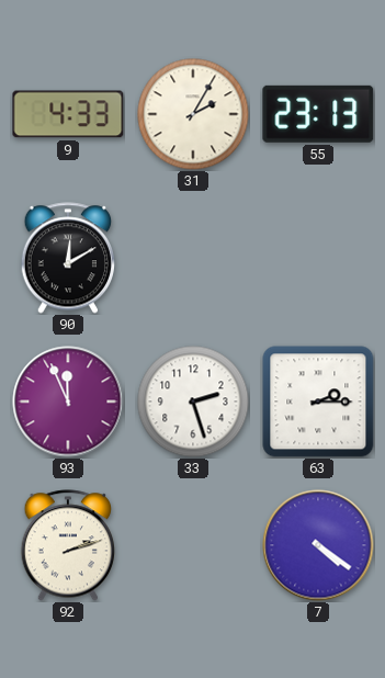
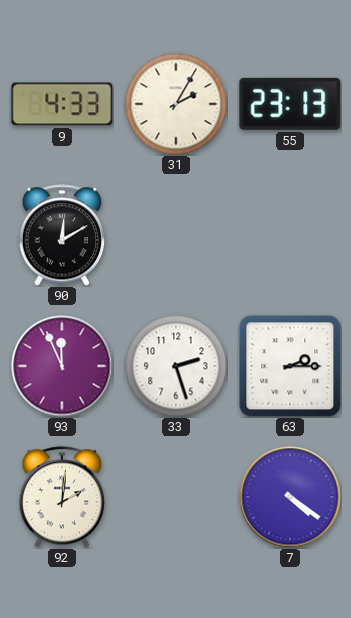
92: 2:12 -> 2:01
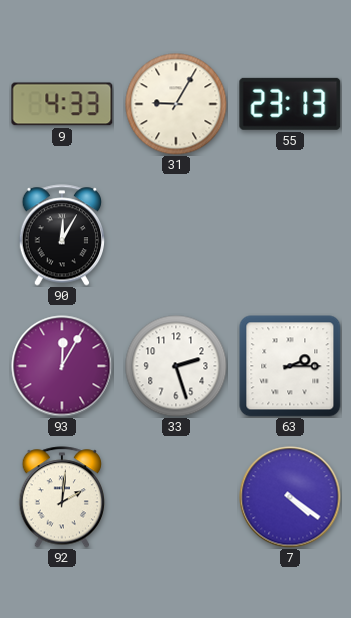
31: 2:05 -> 9:05
90: 12:10 -> 12:05
93: 11:56 -> 12:05
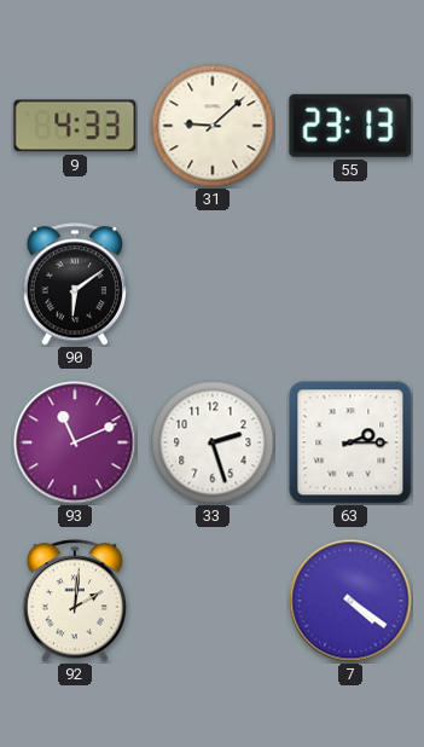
31: 9:05 -> 9:08
90: 12:05 -> 6:09
93: 12:05 -> 11:11
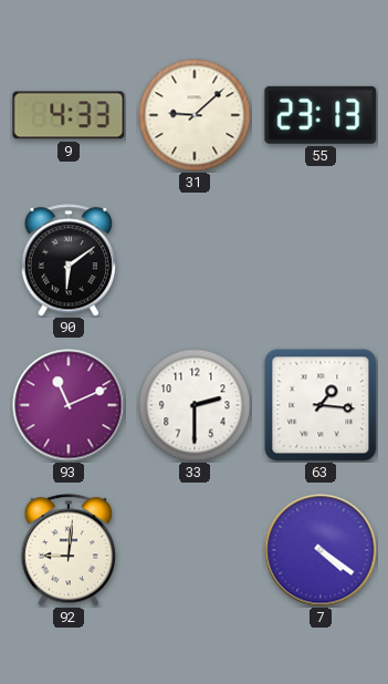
33: 2:27 -> 2:30
63: 2:15 -> 1:16
92: 2:01 -> 9:01
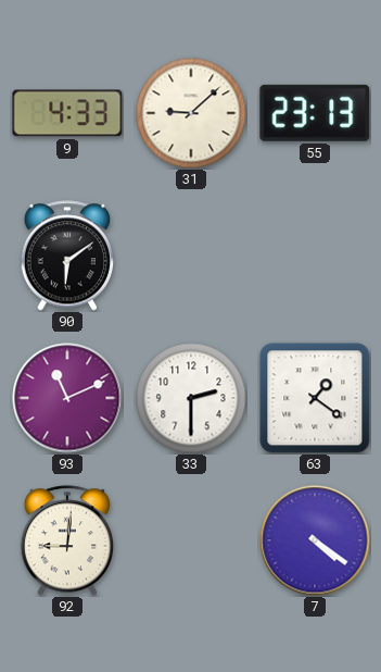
63: 1:16 -> 1:21
